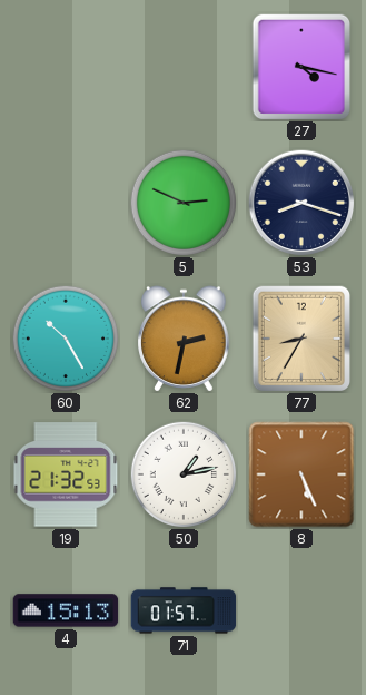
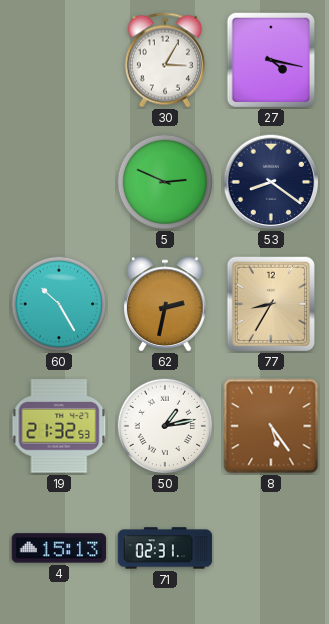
30: none -> 3:05
53: 8:18 -> 8:21
8: 5:26 -> 5:24
71: 01:57 -> 02:31
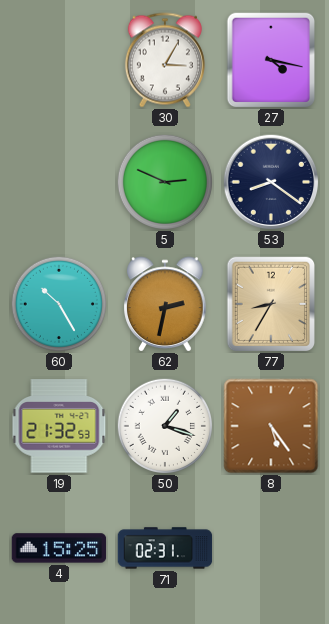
50: 1:13 -> 1:18
4: 15:13 -> 15:25
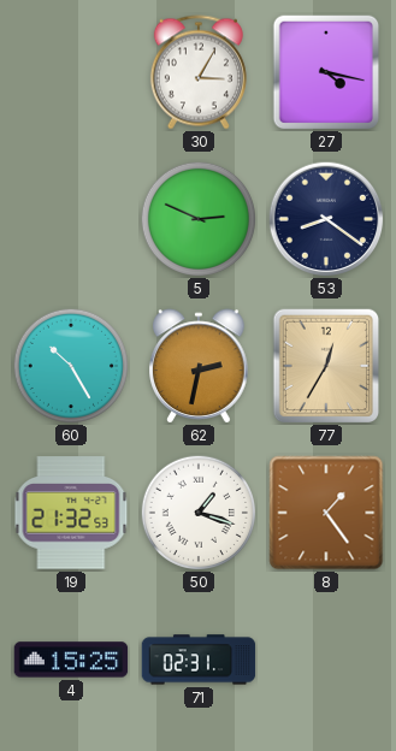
77: 8:35 -> 12:35
8: 5:24 -> 1:24
